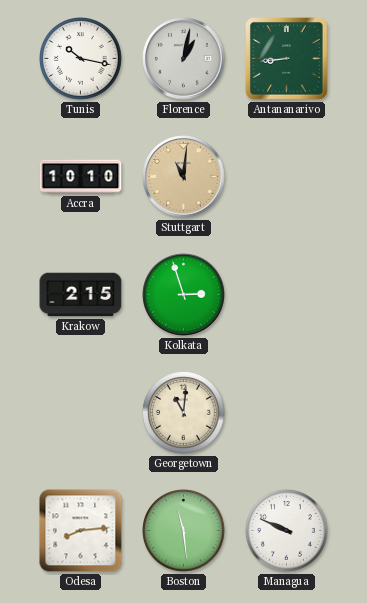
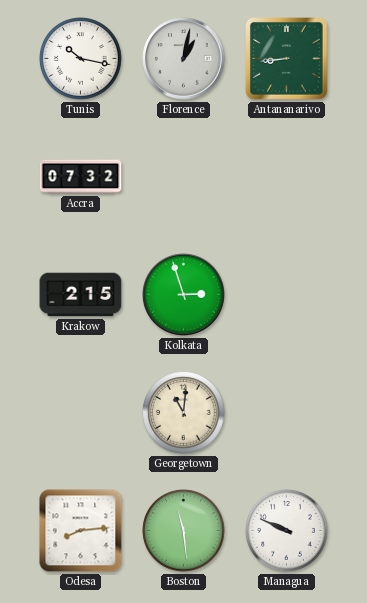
Accra: 10:10 -> 07:32
Stuttgart: 11:01 -> none
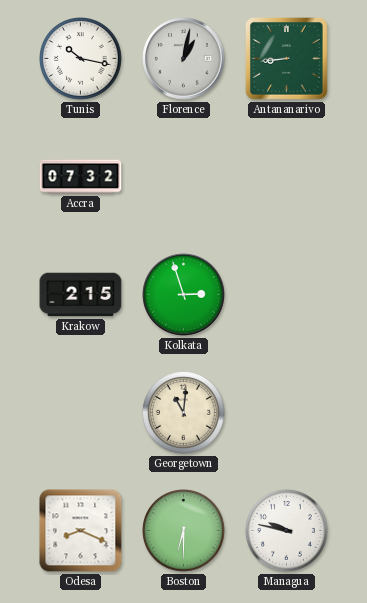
Odesa: 8:14 -> 8:19
Boston: 11:29 -> 6:30
Managua: 9:49 -> 9:47
